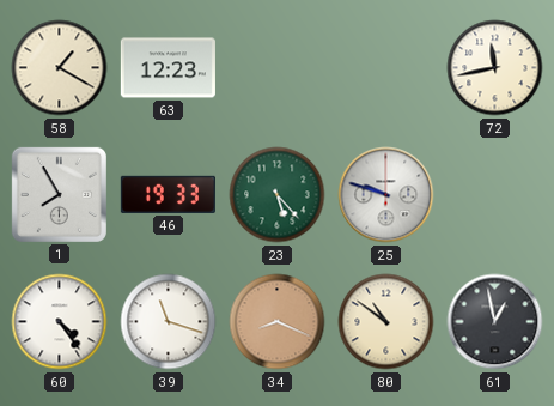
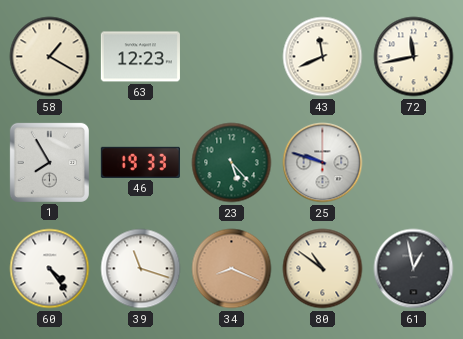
43: none -> 11:41
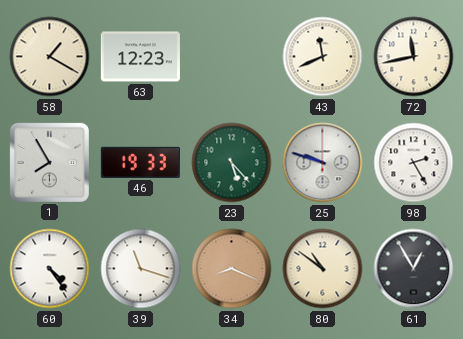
98: none -> 2:25
61: 12:58 -> 12:55
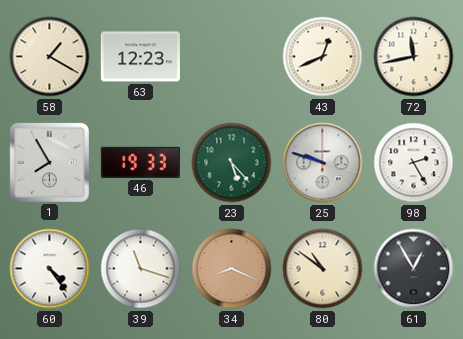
43: 11:41 -> 12:41
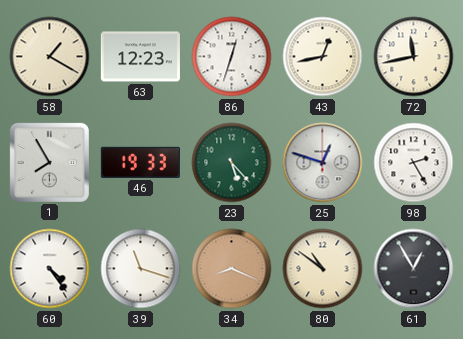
86: none -> 12:33
43: 12:41 -> 12:43
25: 9:48 -> 12:48
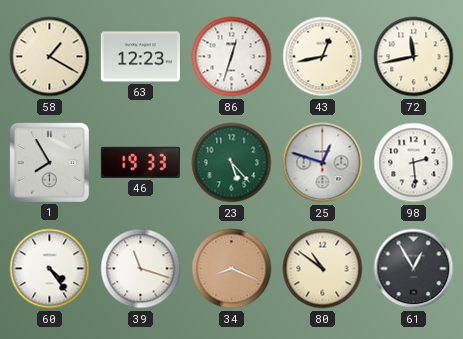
98: 2:25 -> 2:29
